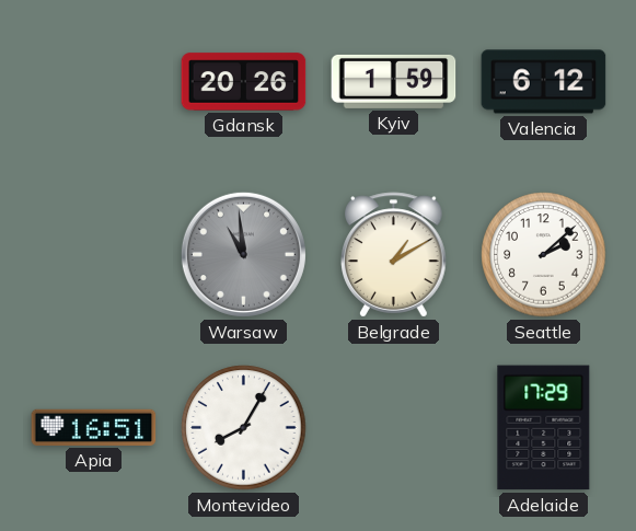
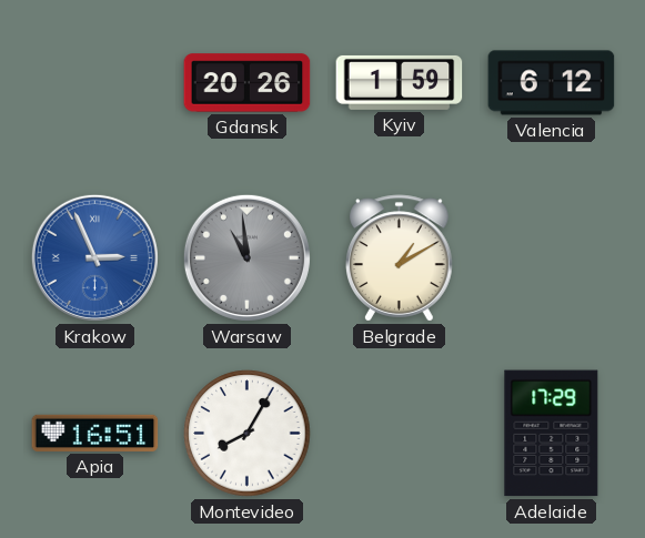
Krakow: none -> 2:56
Seattle: 2:08 -> none
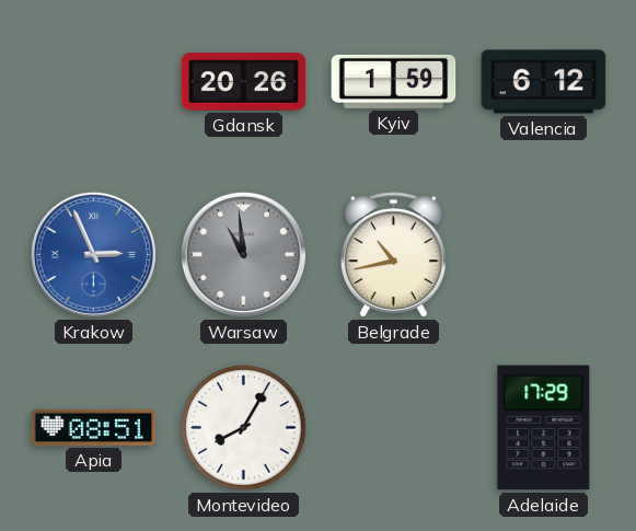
Belgrade: 1:10 -> 10:43
Apia: 16:51 -> 08:51
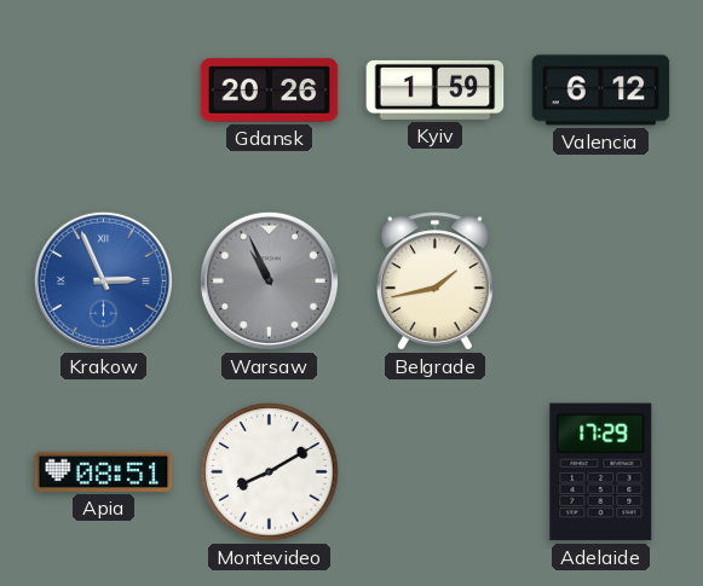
Warsaw: 10:59 -> 10:56
Belgrade: 10:43 -> 1:43
Montevideo: 8:05 -> 8:10
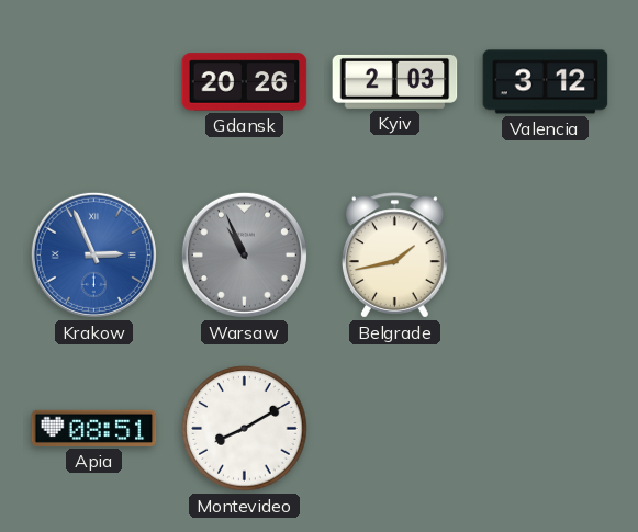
Kyiv: 1:59 -> 2:03
Valencia: 6:12 -> 3:12
Adelaide: 17:29 -> none
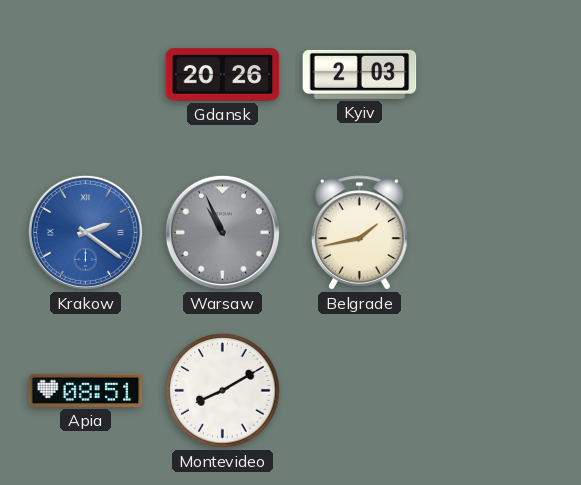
Valencia: 3:12 -> none
Krakow: 2:56 -> 2:21
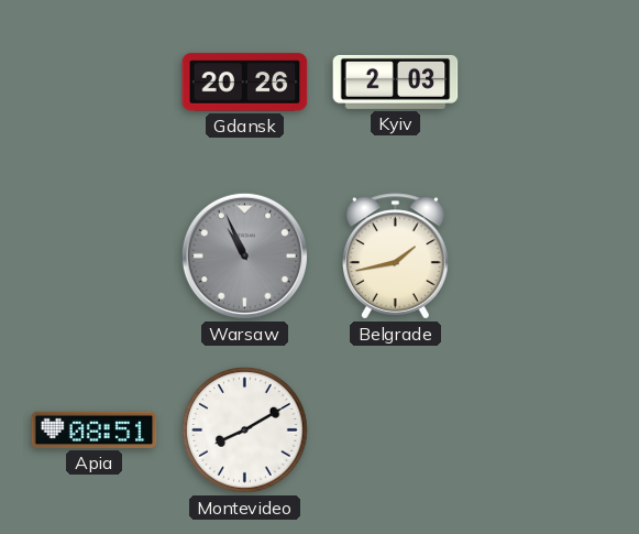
Krakow: 2:21 -> none
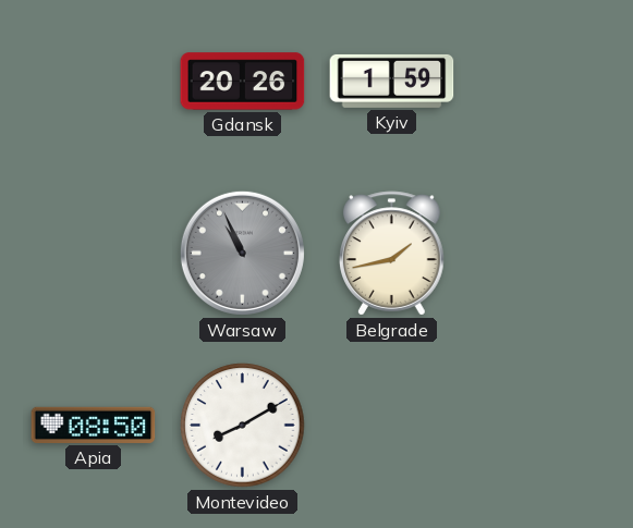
Kyiv: 2:03 -> 1:59
Apia: 08:51 -> 08:50
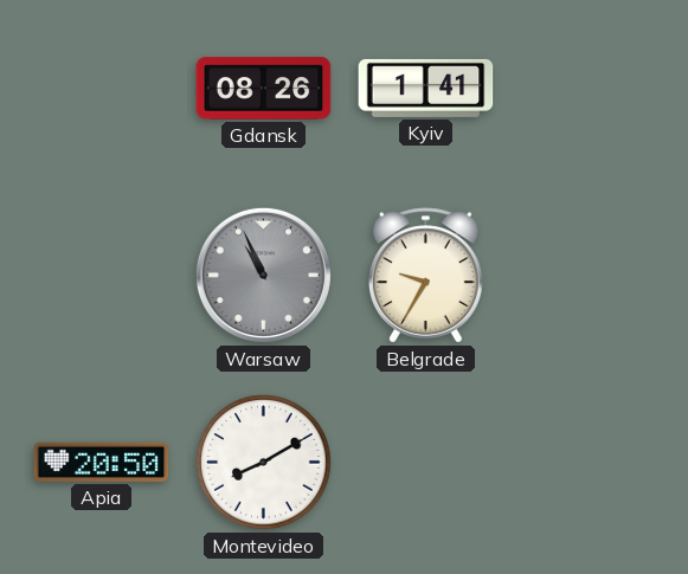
Gdansk: 20:26 -> 08:26
Kyiv: 1:59 -> 1:41
Belgrade: 1:43 -> 9:35
Apia: 08:50 -> 20:50
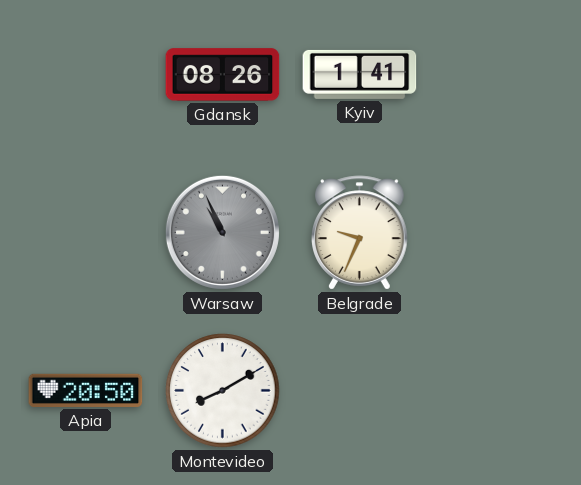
Belgrade: 9:35 -> 9:34
